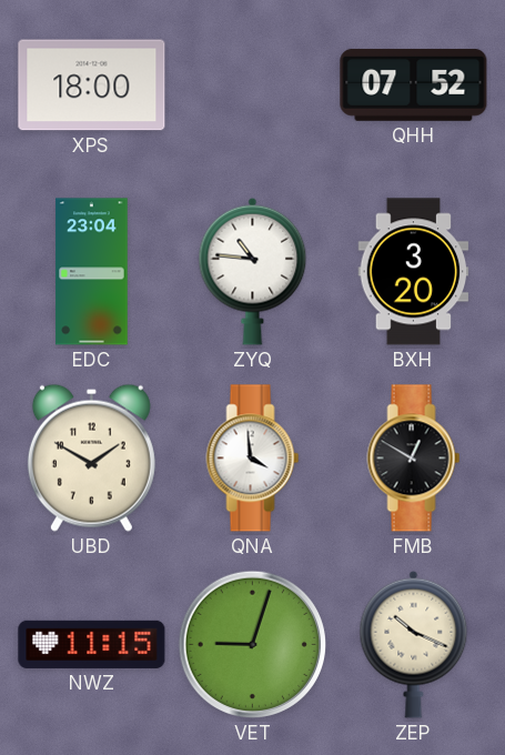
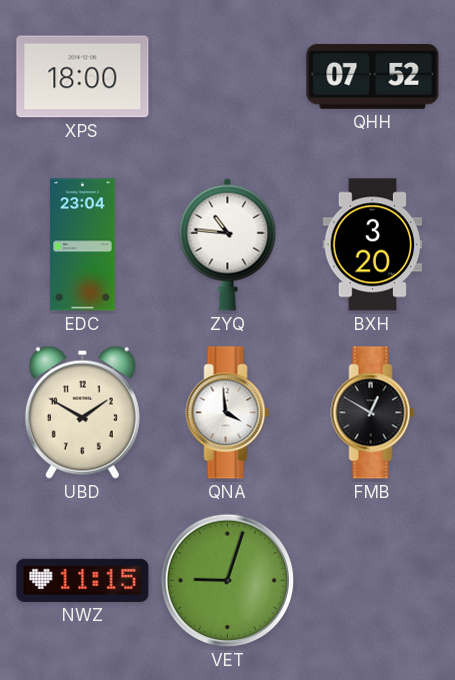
ZEP: 10:19 -> none
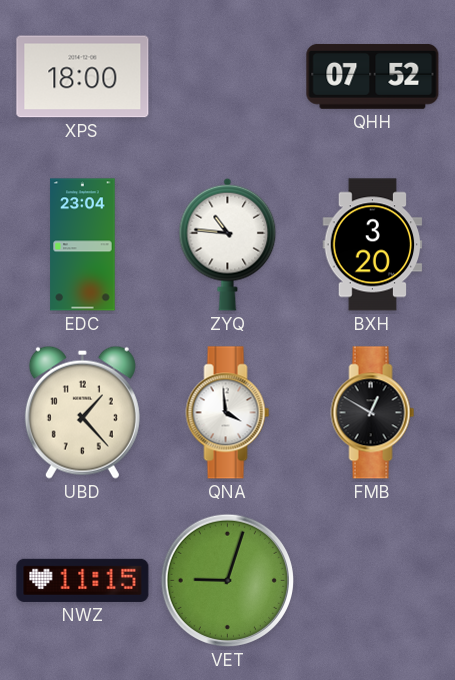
UBD: 1:50 -> 1:23
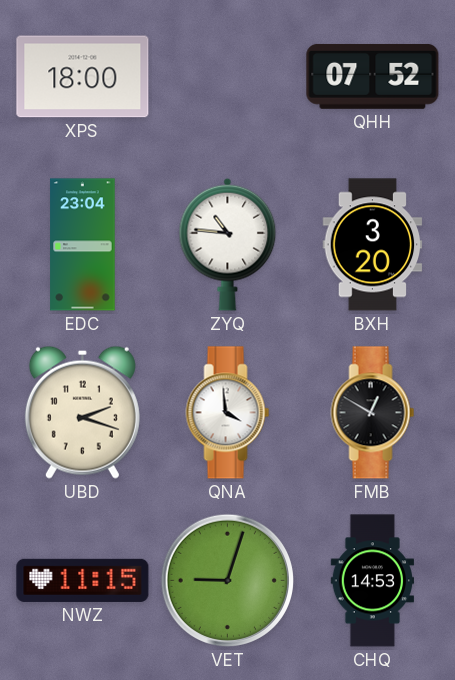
UBD: 1:23 -> 2:18
CHQ: none -> 14:53
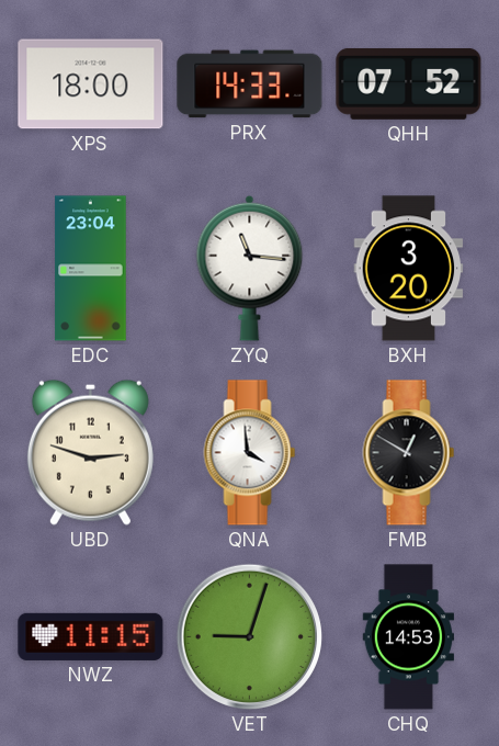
PRX: none -> 14:33
ZYQ: 10:46 -> 11:16
UBD: 2:18 -> 2:48
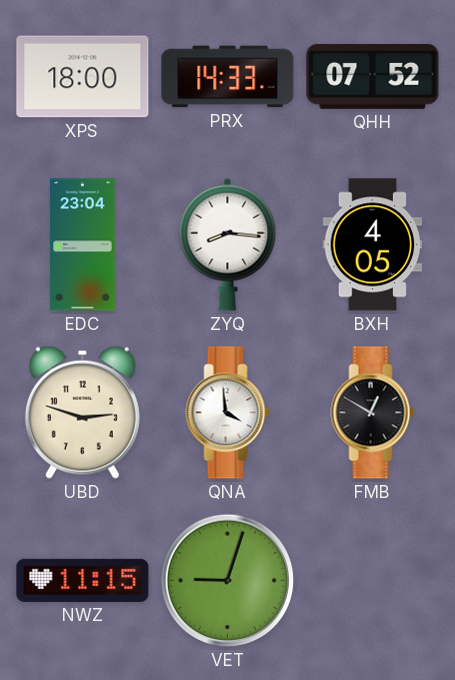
ZYQ: 11:16 -> 8:16
BXH: 3:20 -> 4:05
CHQ: 14:53 -> none
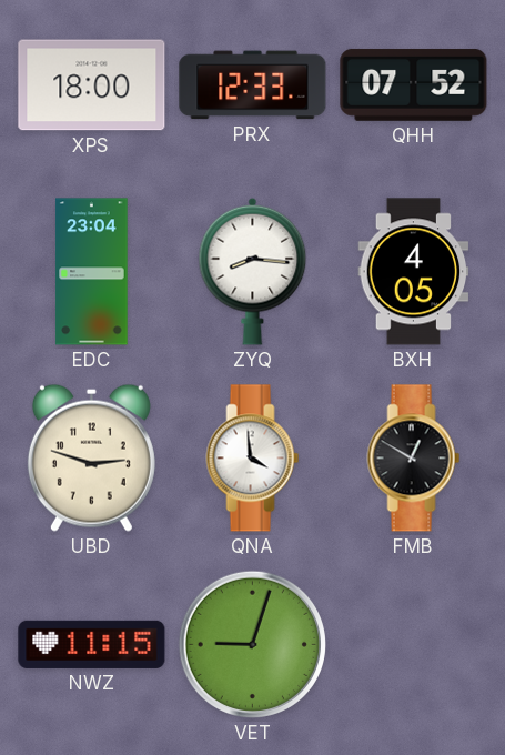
PRX: 14:33 -> 12:33
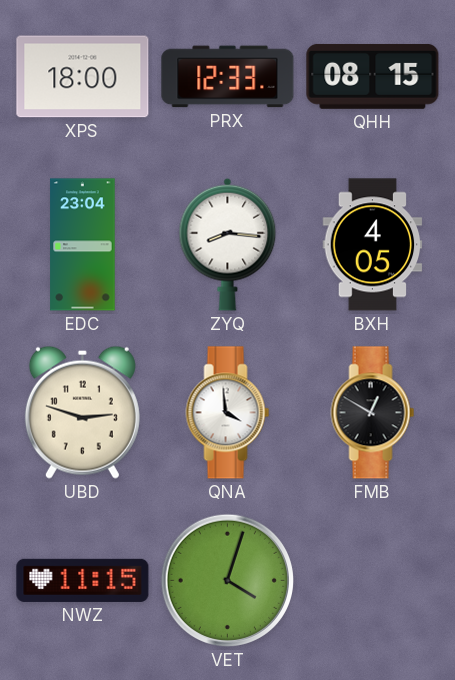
QHH: 07:52 -> 08:15
VET: 9:03 -> 4:03
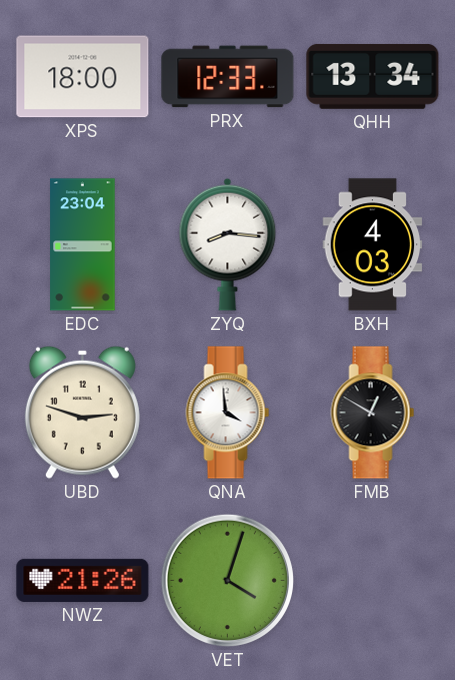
QHH: 08:15 -> 13:34
BXH: 4:05 -> 4:03
NWZ: 11:15 -> 21:26
